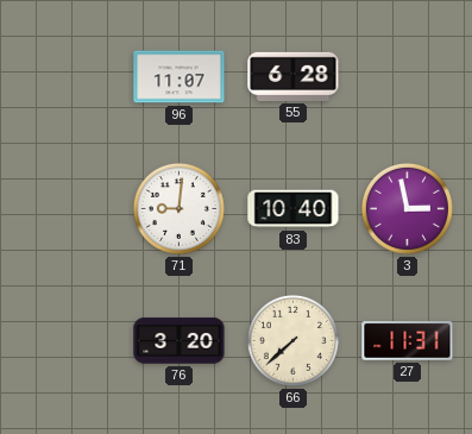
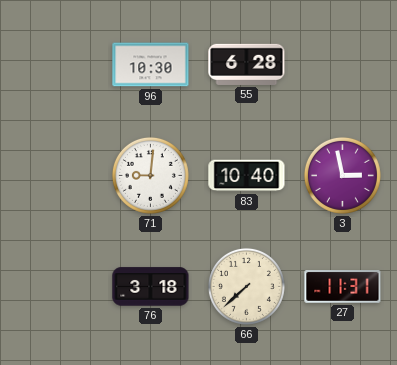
96: 11:07 -> 10:30
76: 3:20 -> 3:18
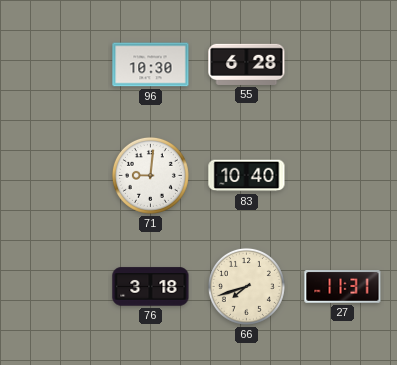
3: 2:58 -> none
66: 7:38 -> 7:42
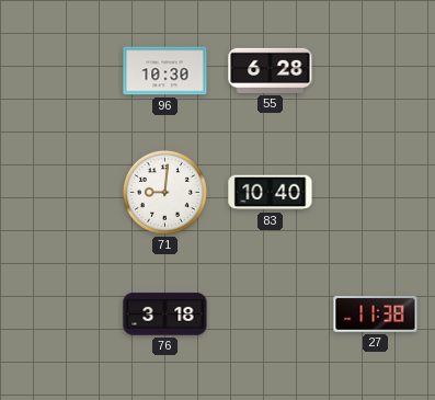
66: 7:42 -> none
27: 11:31 -> 11:38
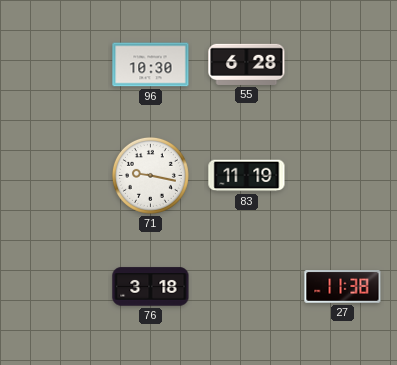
71: 9:01 -> 9:17
83: 10:40 -> 11:19
